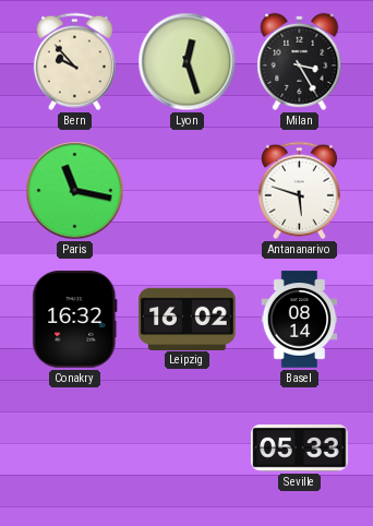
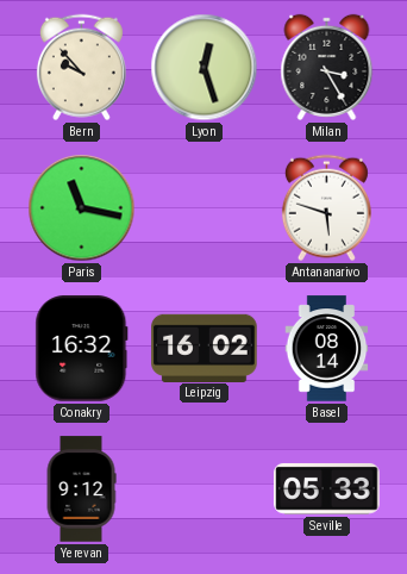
Yerevan: none -> 9:12
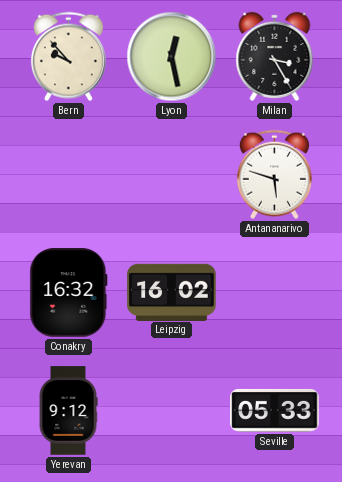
Lyon: 12:27 -> 12:28
Paris: 11:17 -> none
Basel: 08:14 -> none
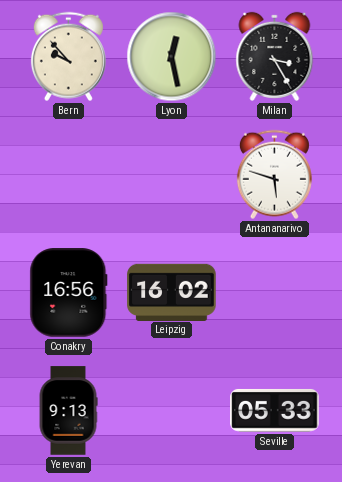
Conakry: 16:32 -> 16:56
Yerevan: 9:12 -> 9:13
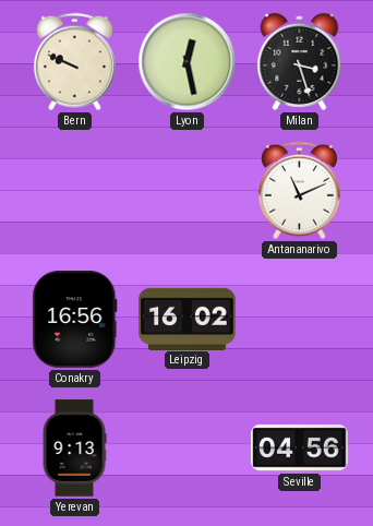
Bern: 9:53 -> 9:49
Milan: 3:25 -> 3:27
Antananarivo: 5:48 -> 11:11
Seville: 05:33 -> 04:56
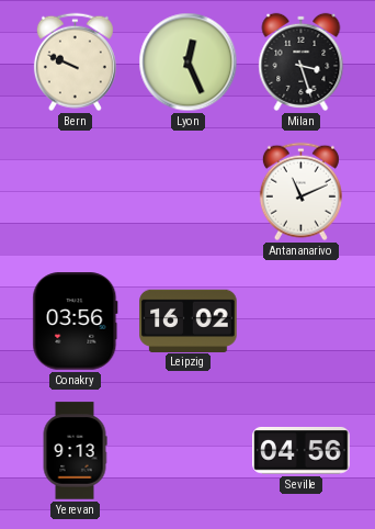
Lyon: 12:28 -> 12:26
Conakry: 16:56 -> 03:56
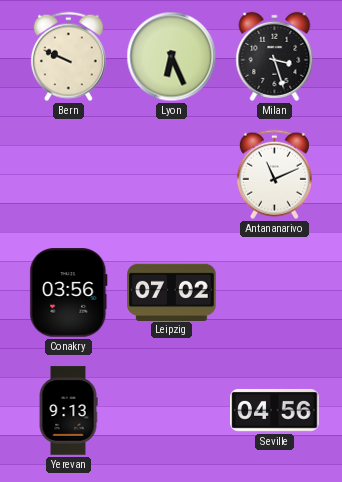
Lyon: 12:26 -> 6:26
Leipzig: 16:02 -> 07:02
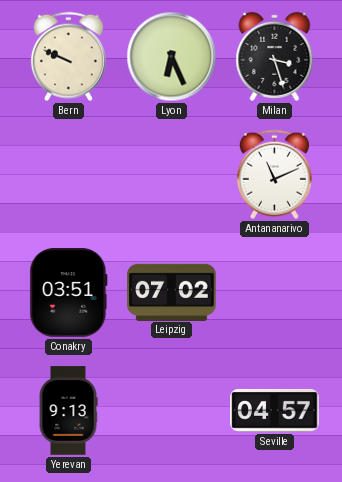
Conakry: 03:56 -> 03:51
Seville: 04:56 -> 04:57
